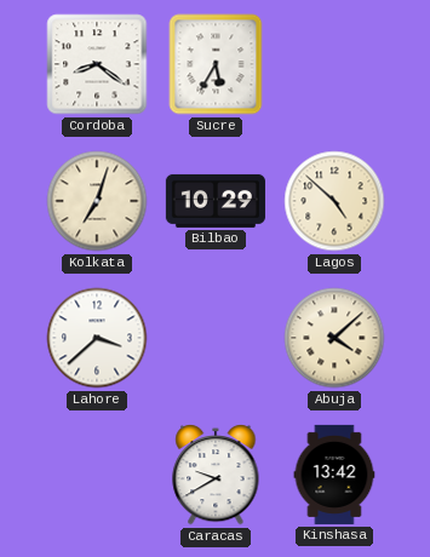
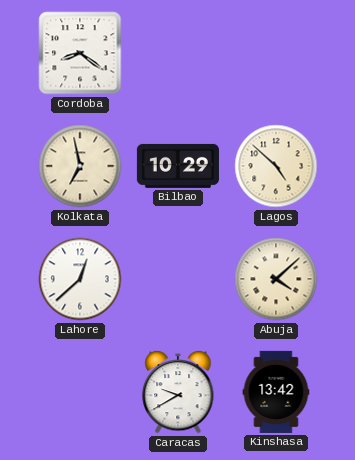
Sucre: 5:35 -> none
Kolkata: 7:03 -> 6:58
Lahore: 3:38 -> 12:38
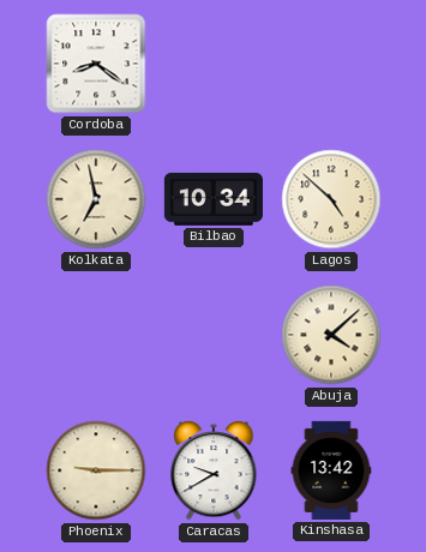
Bilbao: 10:29 -> 10:34
Lahore: 12:38 -> none
Phoenix: none -> 9:15
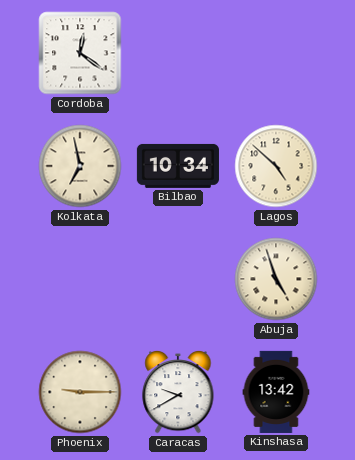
Cordoba: 8:21 -> 12:21
Abuja: 4:08 -> 4:57
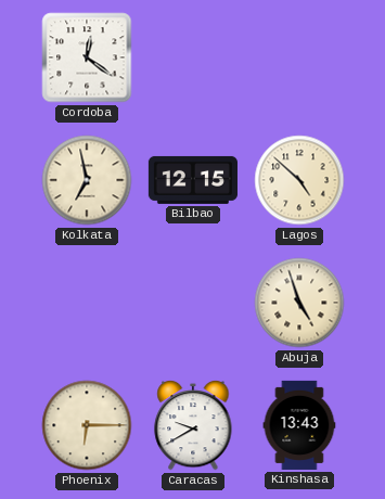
Bilbao: 10:34 -> 12:15
Phoenix: 9:15 -> 6:15
Kinshasa: 13:42 -> 13:43
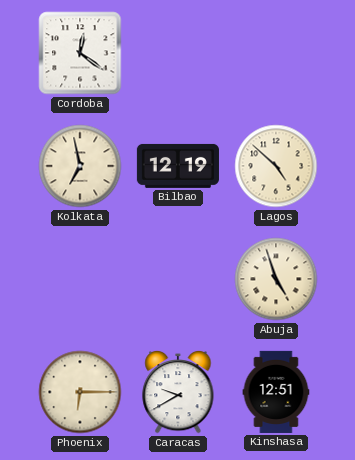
Bilbao: 12:15 -> 12:19
Kinshasa: 13:43 -> 12:51
